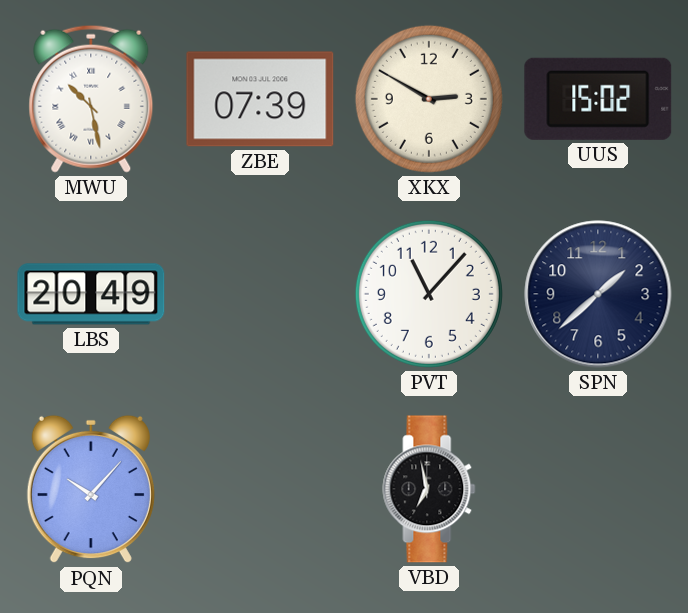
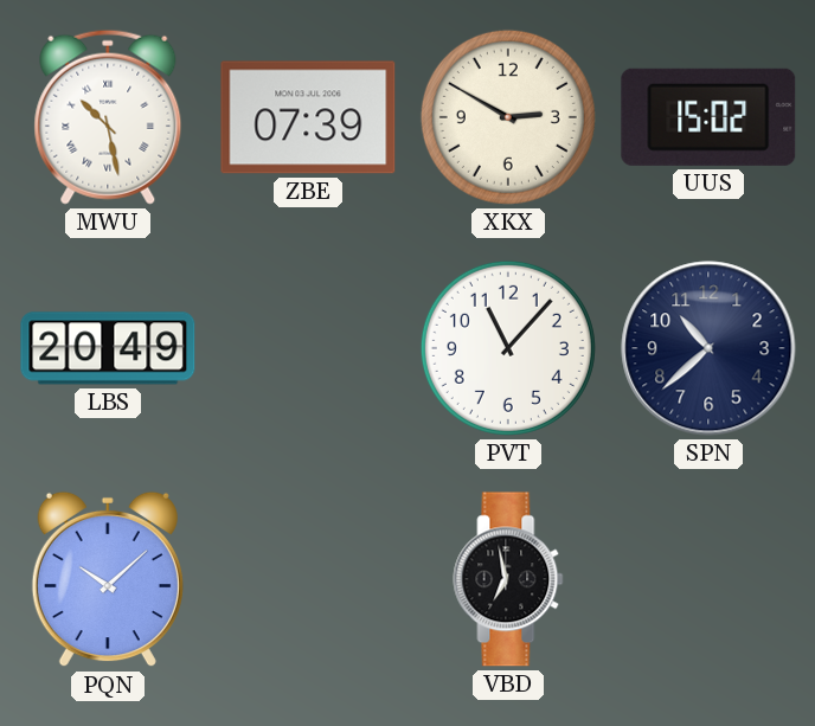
SPN: 1:38 -> 10:38
PQN: 10:07 -> 10:08
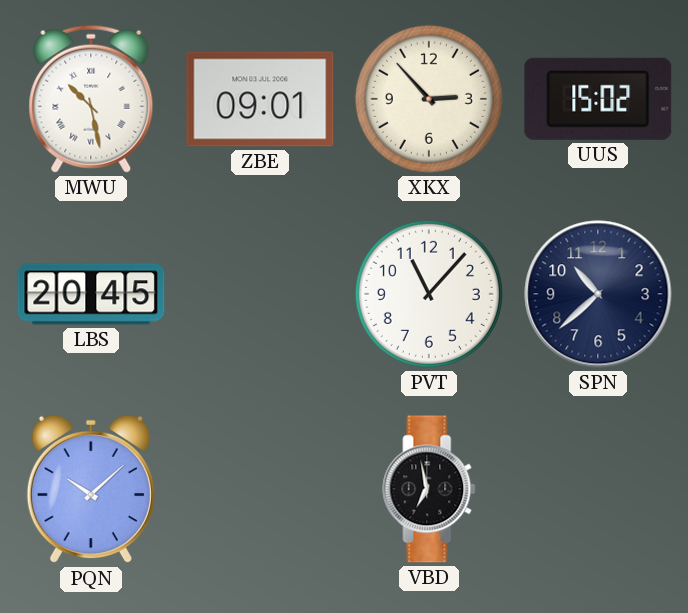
ZBE: 07:39 -> 09:01
XKX: 2:50 -> 2:53
LBS: 20:49 -> 20:45
